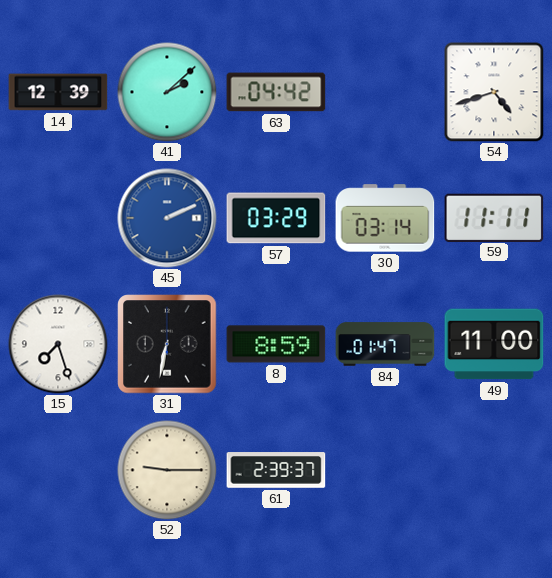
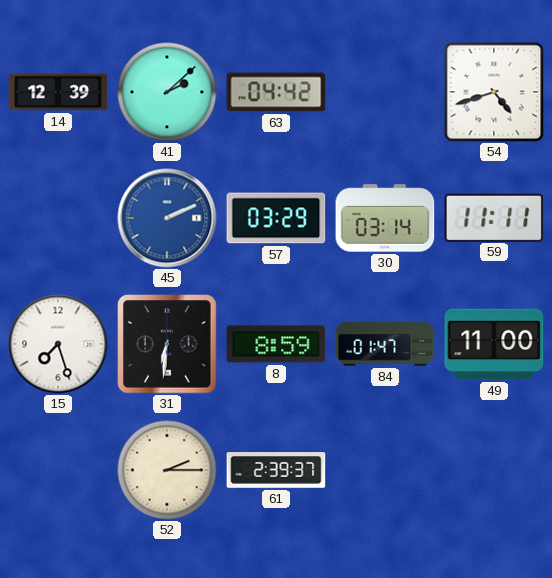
31: 6:32 -> 6:31
52: 9:15 -> 2:15
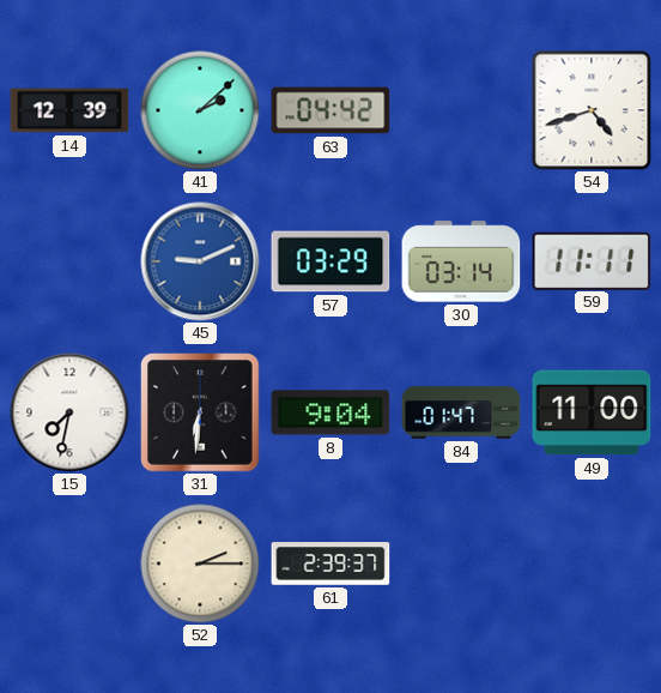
45: 2:11 -> 9:11
15: 7:27 -> 7:32
8: 8:59 -> 9:04
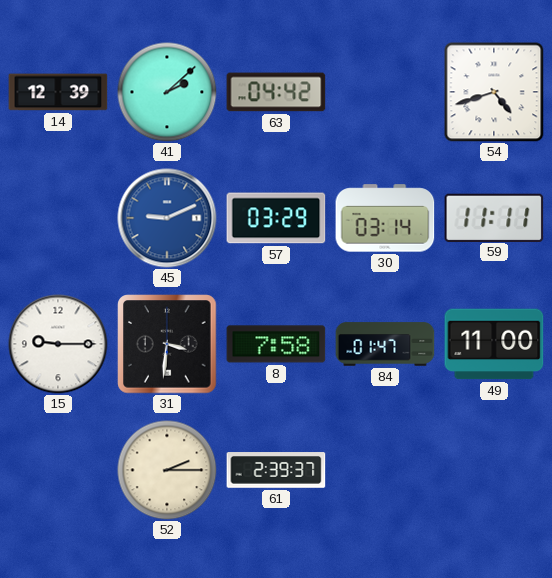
15: 7:32 -> 9:15
31: 6:31 -> 3:31
8: 9:04 -> 7:58
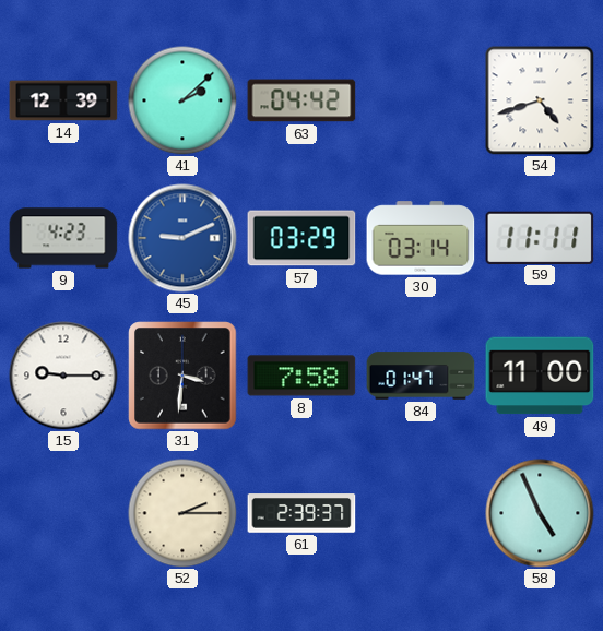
9: none -> 4:23
58: none -> 4:56
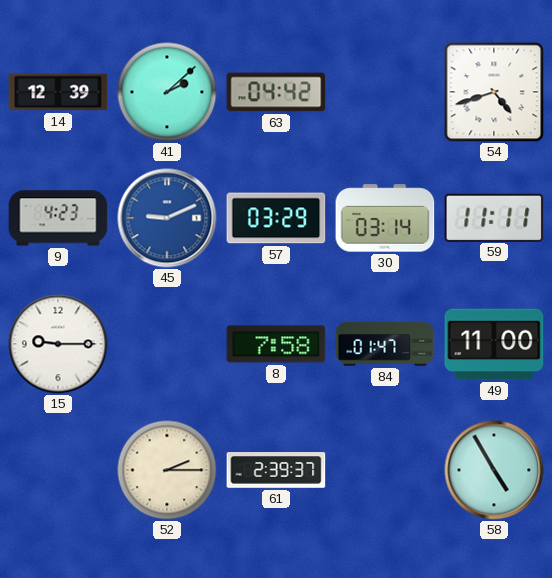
31: 3:31 -> none
58: 4:56 -> 4:55
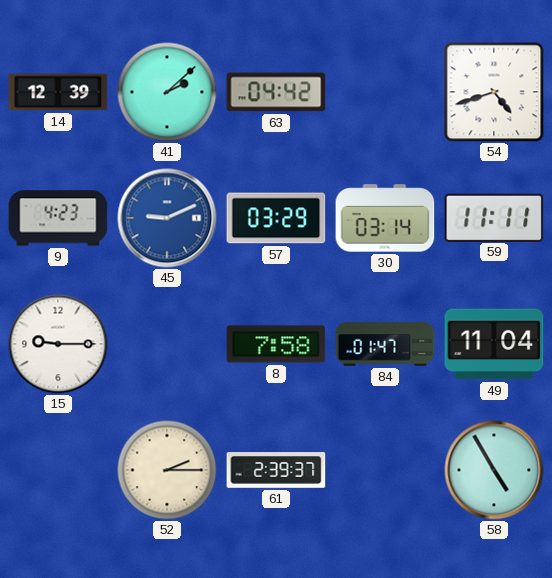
49: 11:00 -> 11:04
